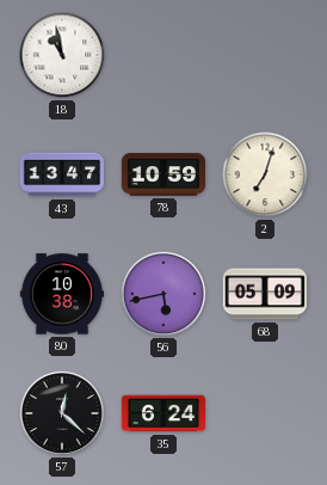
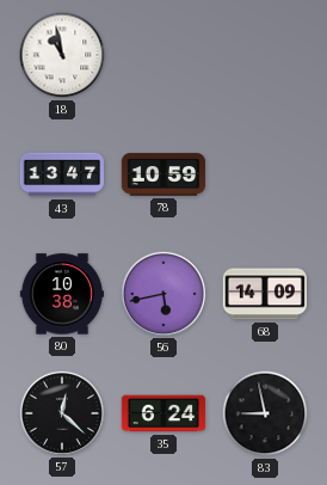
2: 7:03 -> none
68: 05:09 -> 14:09
83: none -> 8:58
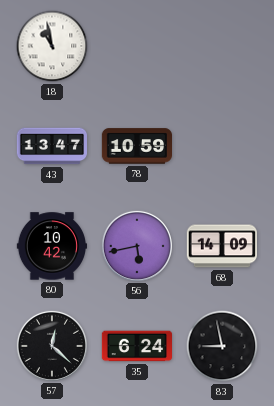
80: 10:38 -> 10:42
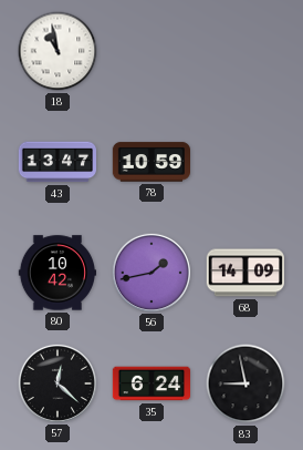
56: 5:43 -> 1:43
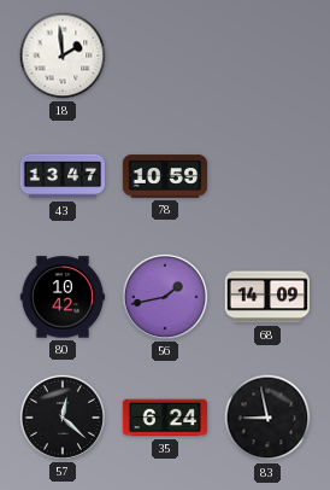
18: 10:58 -> 1:59
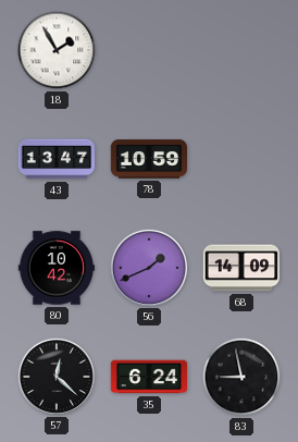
18: 1:59 -> 1:55
56: 1:43 -> 1:41
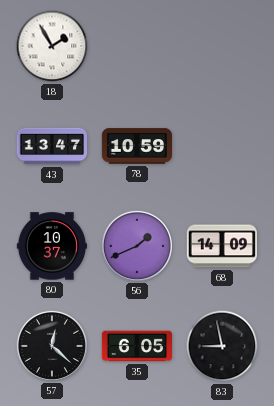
80: 10:42 -> 10:37
35: 6:24 -> 6:05
